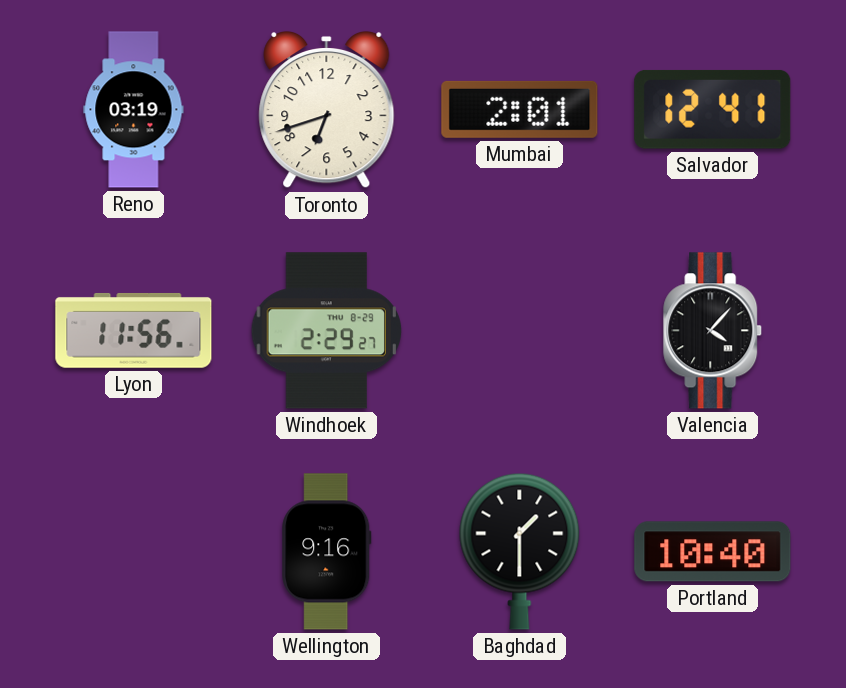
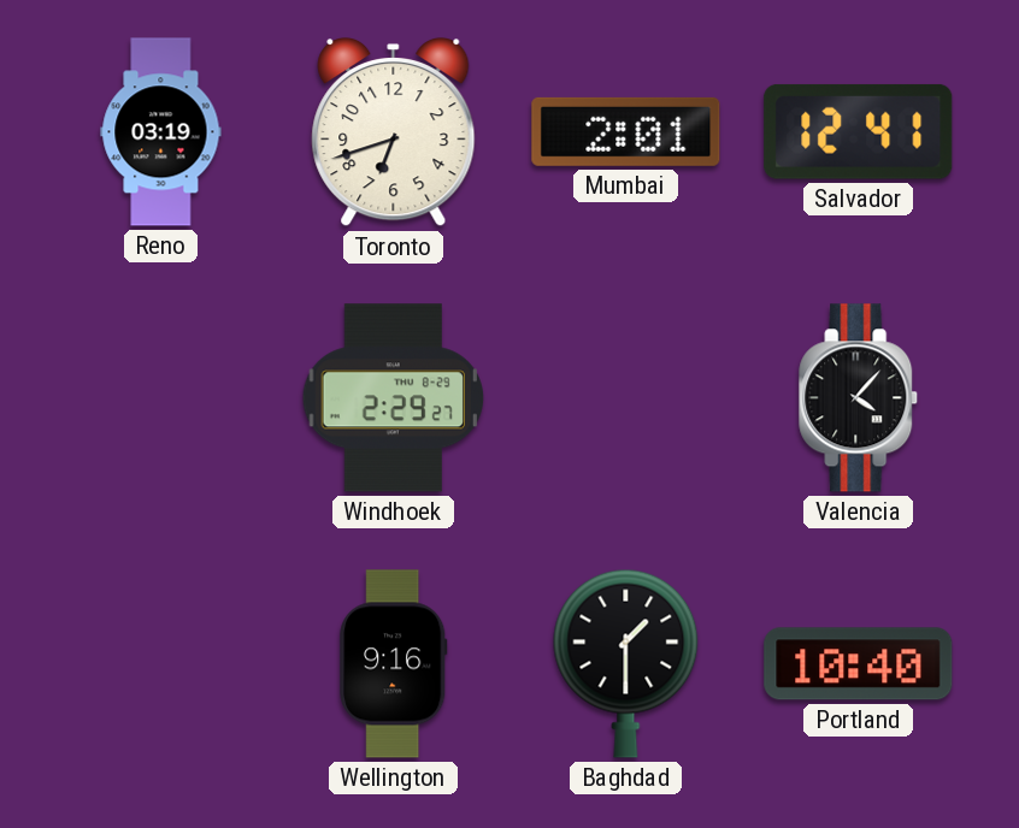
Lyon: 11:56 -> none
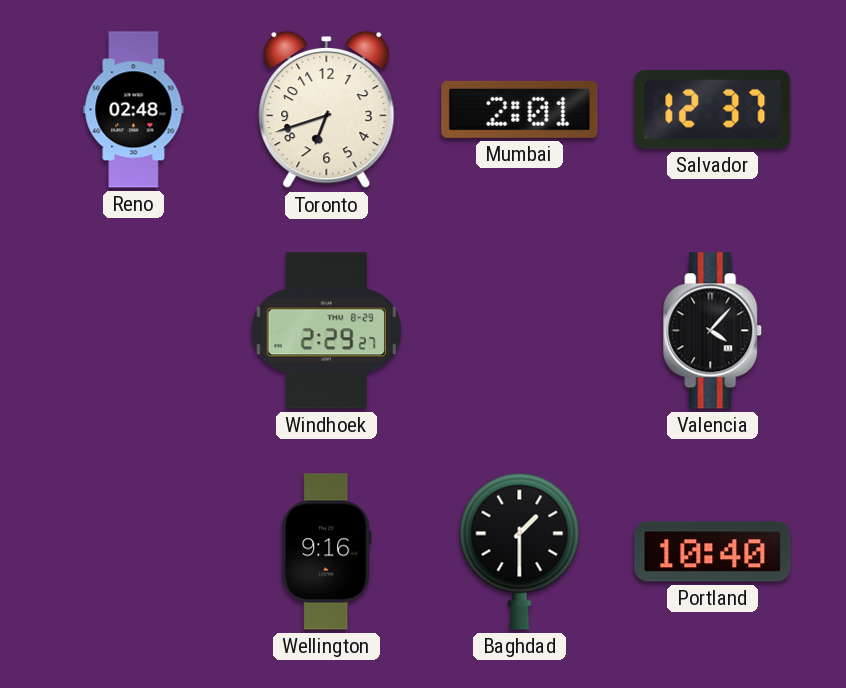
Reno: 03:19 -> 02:48
Salvador: 12:41 -> 12:37
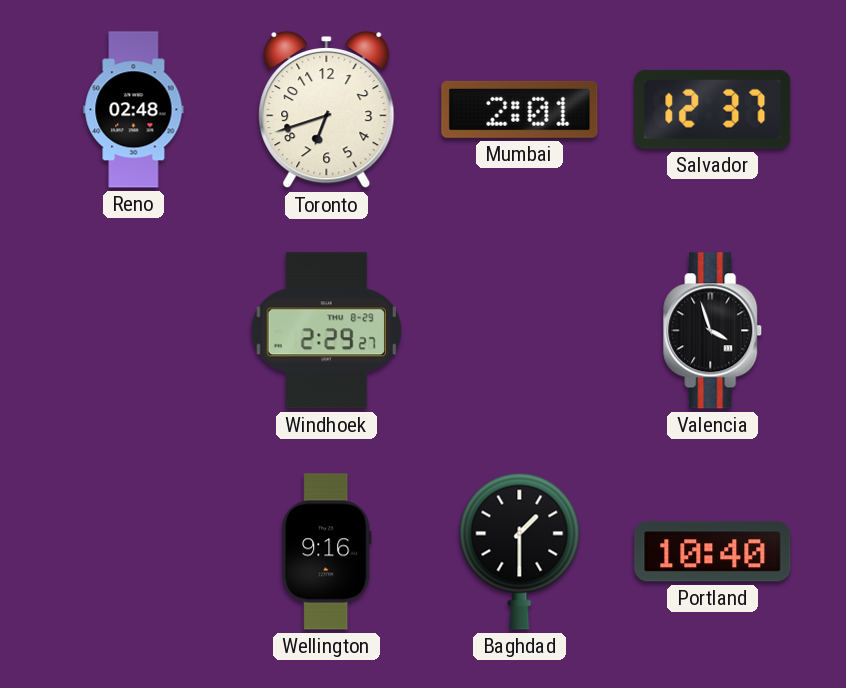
Valencia: 4:07 -> 3:57
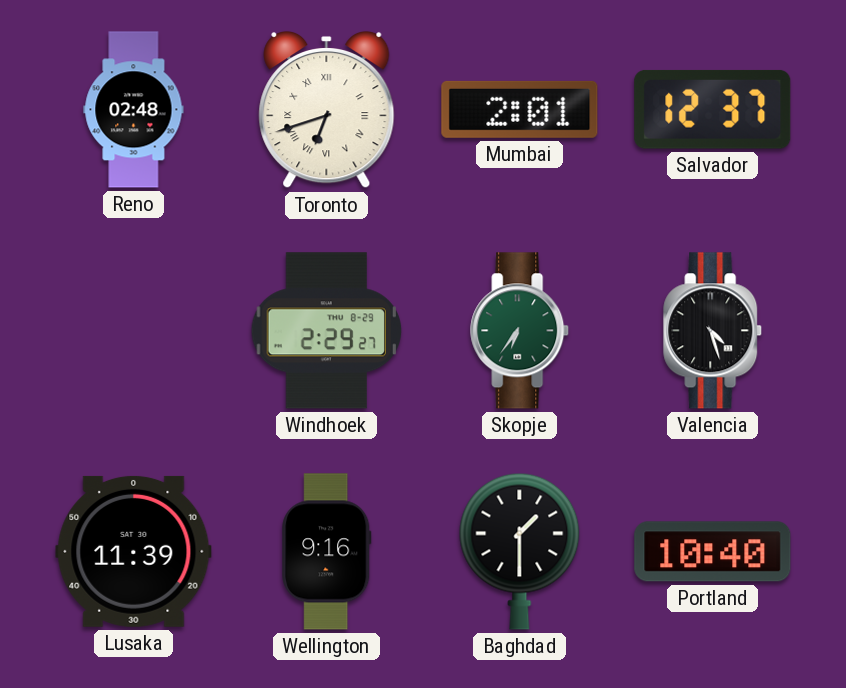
Toronto numerals: Arabic -> Roman
Skopje: none -> 6:36
Valencia: 3:57 -> 4:27
Lusaka: none -> 11:39
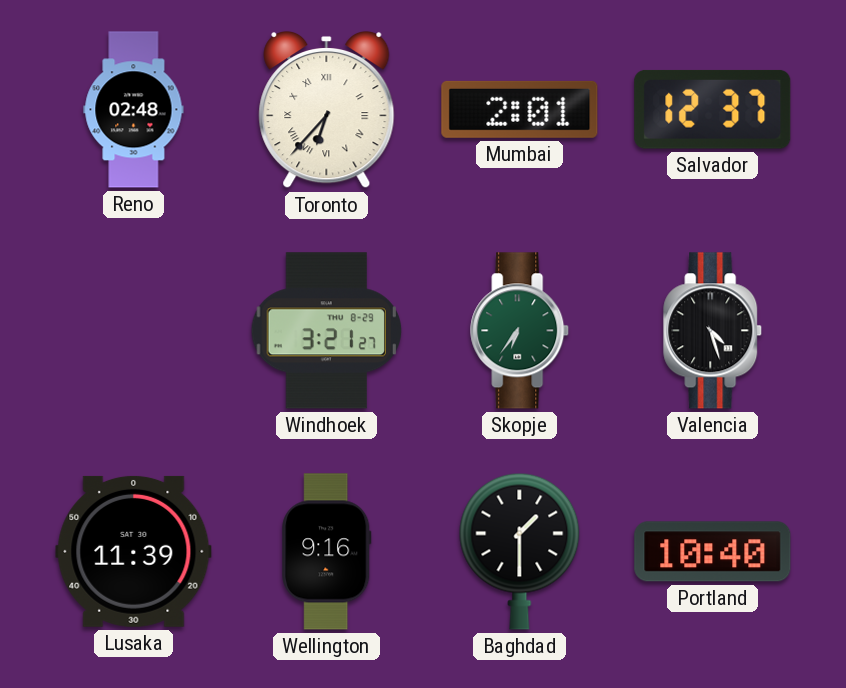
Toronto: 6:42 -> 6:37
Windhoek: 2:29 -> 3:21
